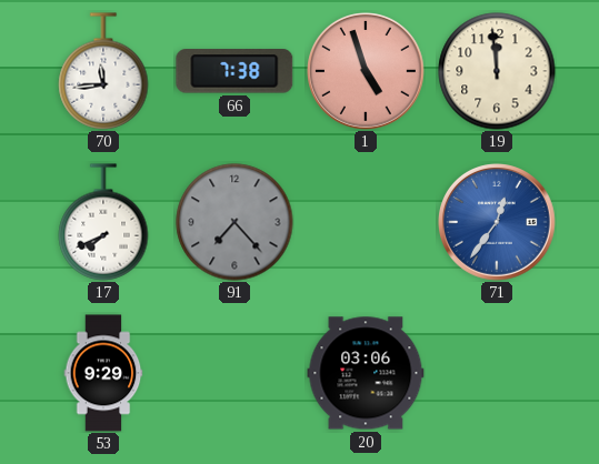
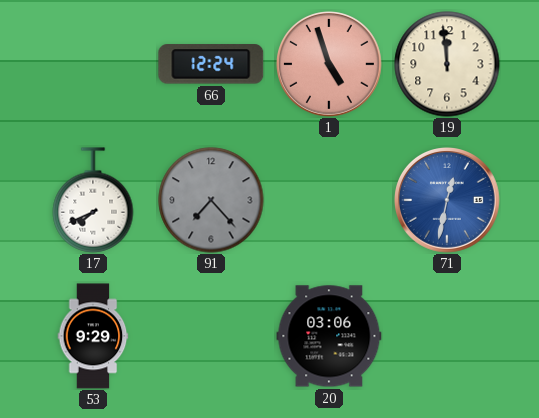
70: 11:44 -> none
66: 7:38 -> 12:24
71: 12:36 -> 12:32
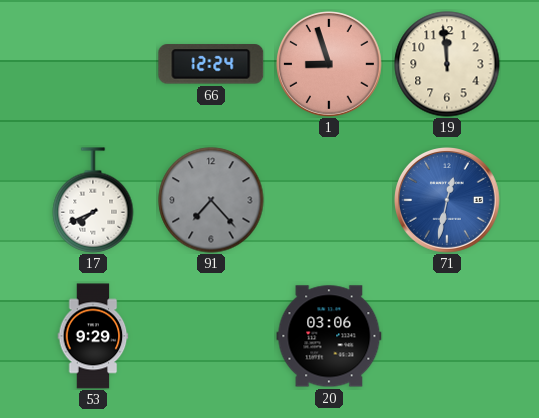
1: 4:57 -> 8:57
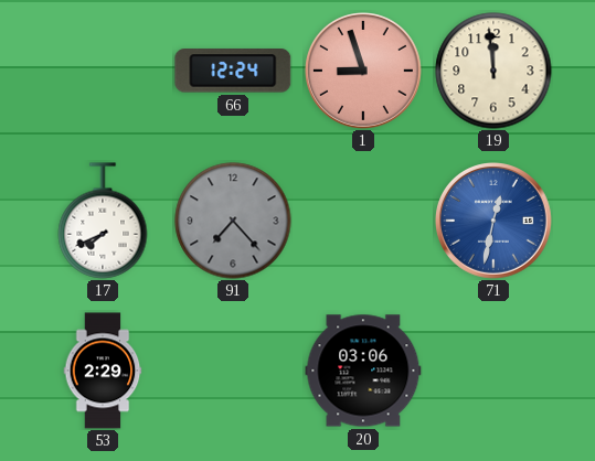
53: 9:29 -> 2:29
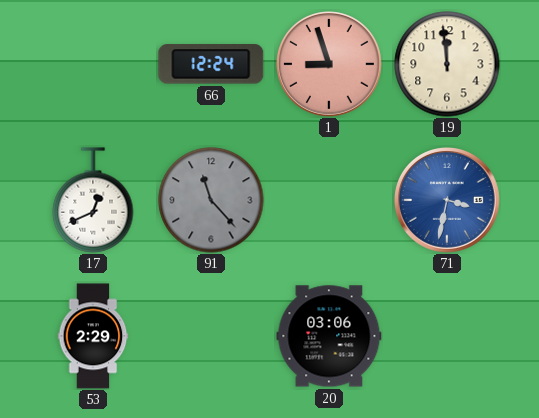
17: 7:41 -> 12:41
91: 7:23 -> 11:23
71: 12:32 -> 3:32
